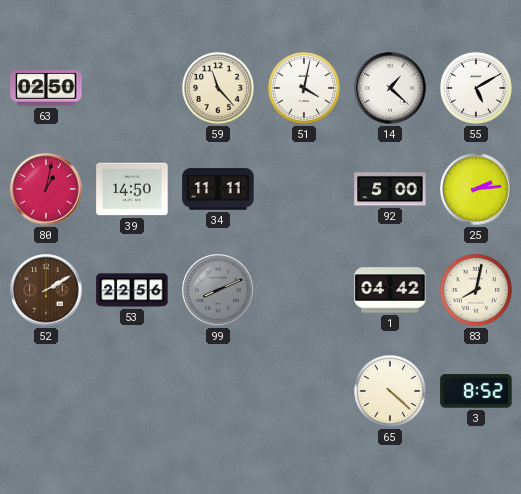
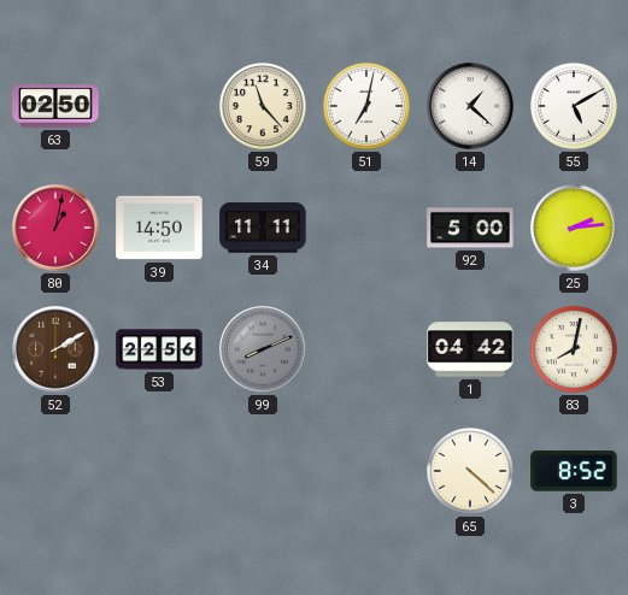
51: 4:02 -> 7:02
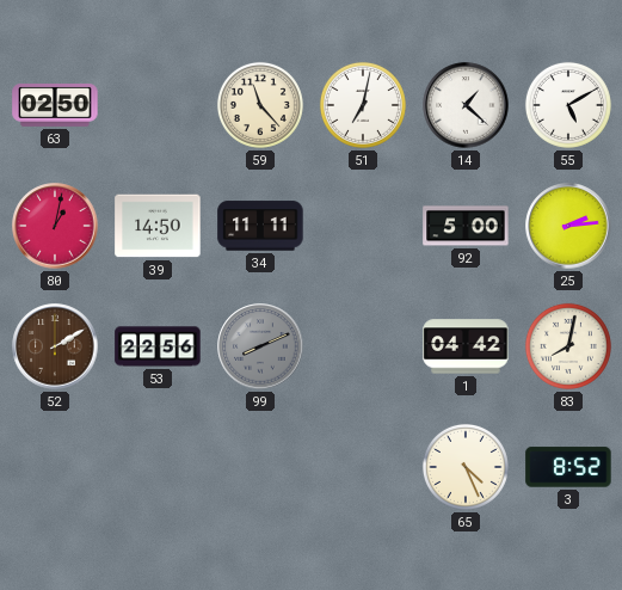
65: 4:22 -> 4:26
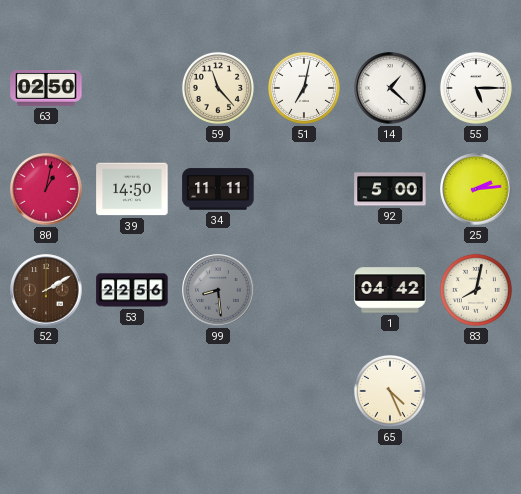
55: 5:10 -> 5:15
99: 8:11 -> 8:29
3: 8:52 -> none
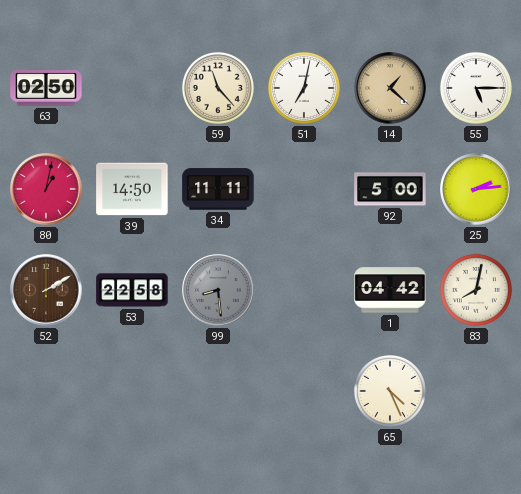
14 dial: white -> champagne
53: 22:56 -> 22:58
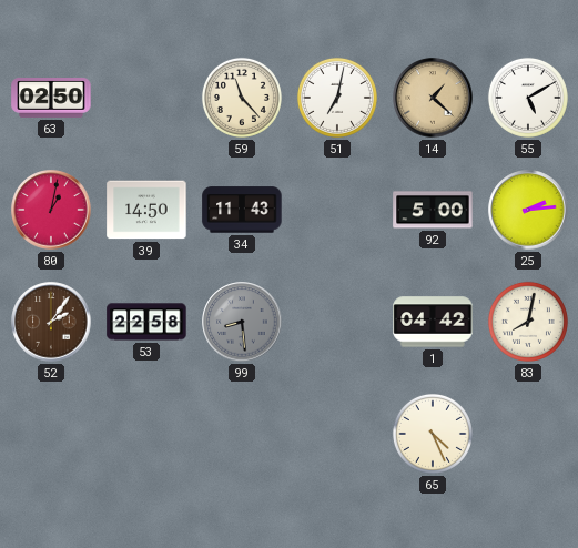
55: 5:15 -> 5:10
34: 11:11 -> 11:43
52: 2:10 -> 2:06
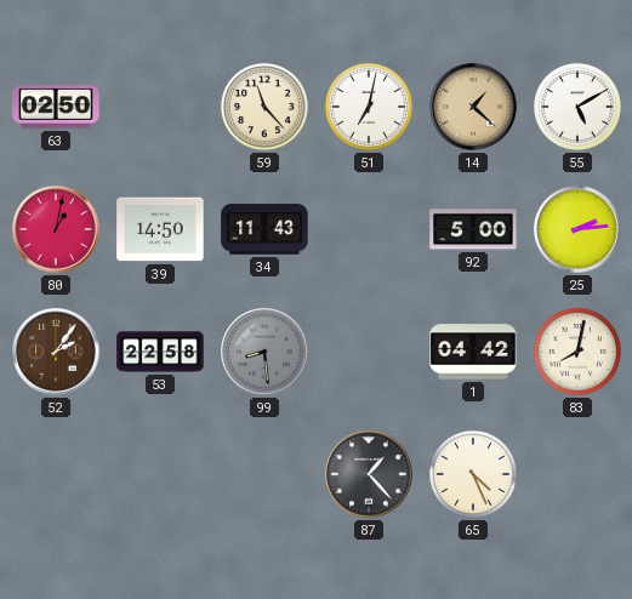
87: none -> 1:23
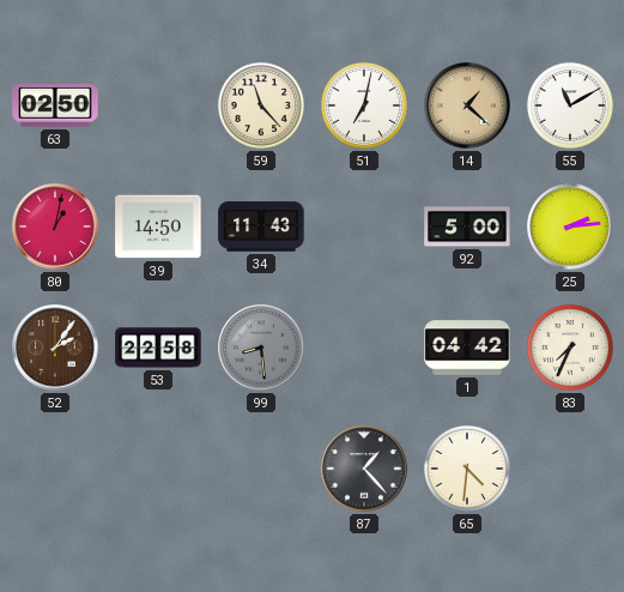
55: 5:10 -> 11:10
83: 8:02 -> 7:34
65: 4:26 -> 4:31
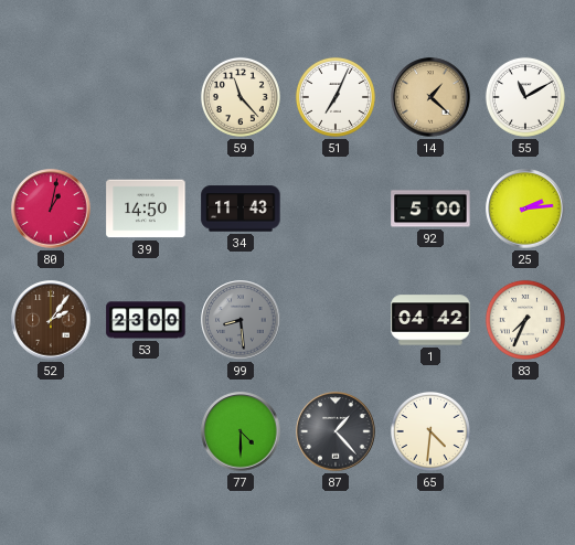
63: 02:50 -> none
51: 7:02 -> 7:04
53: 22:58 -> 23:00
77: none -> 4:30
